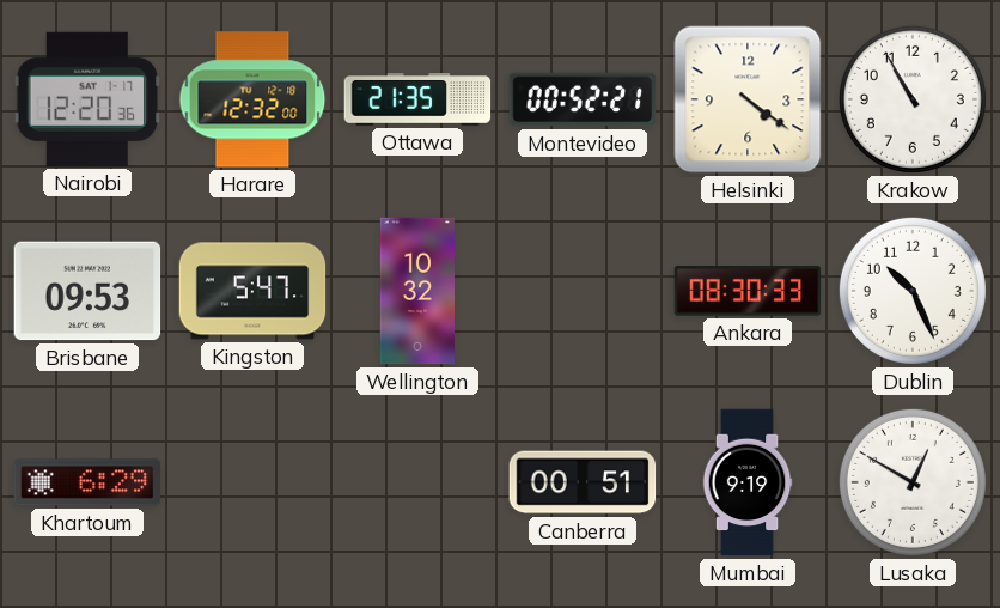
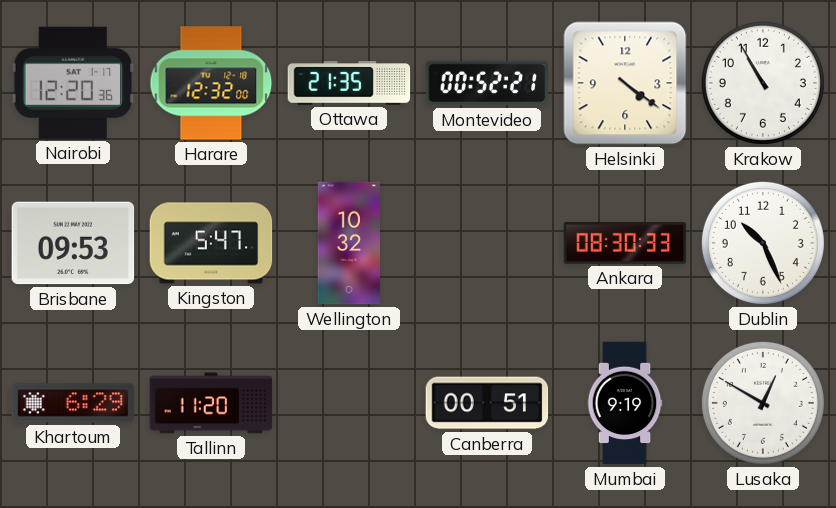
Tallinn: none -> 11:20
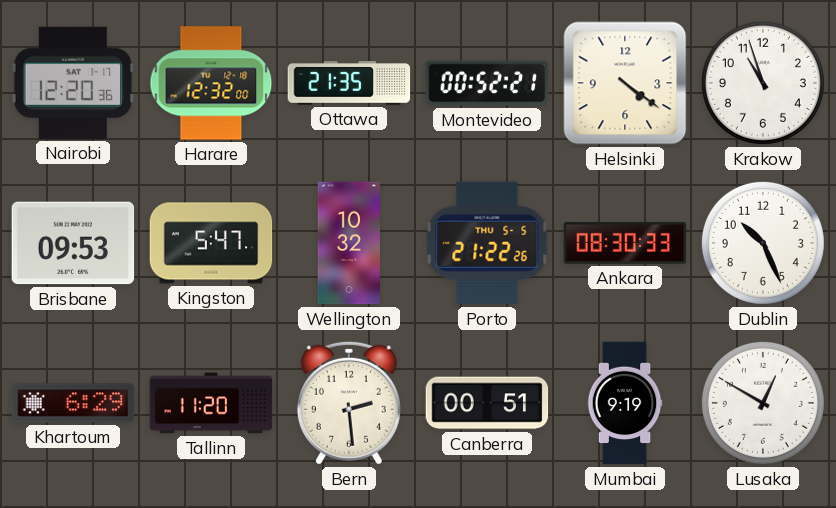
Krakow: 10:55 -> 10:57
Porto: none -> 21:22
Bern: none -> 2:29
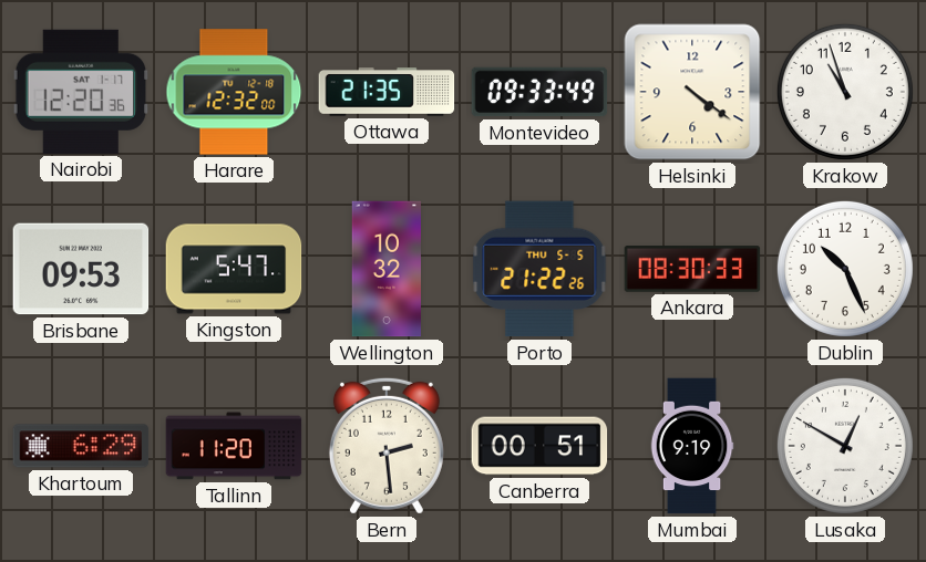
Montevideo: 00:52 -> 09:33
